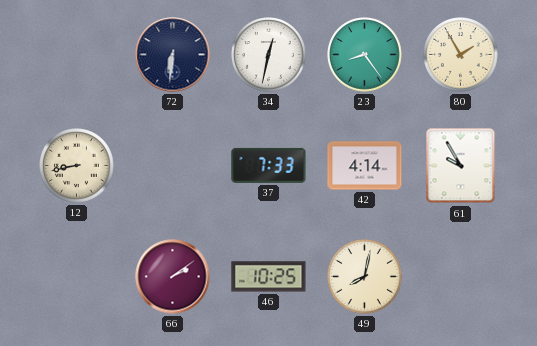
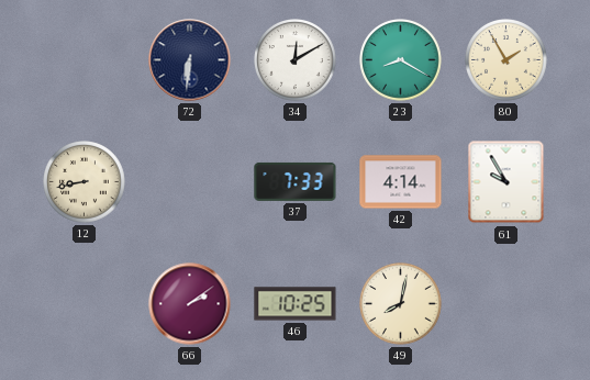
34: 12:32 -> 12:10
23: 8:24 -> 8:20
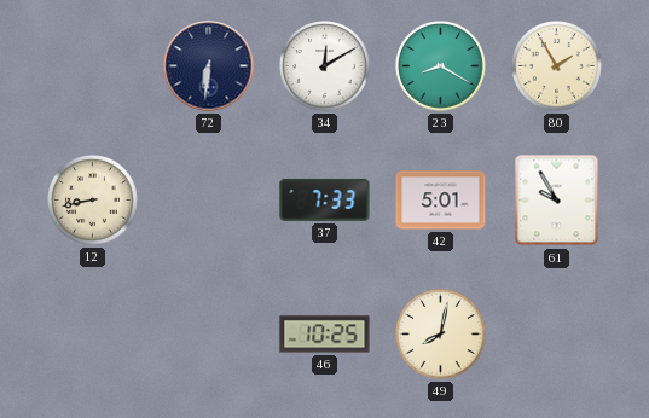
42: 4:14 -> 5:01
66: 2:09 -> none
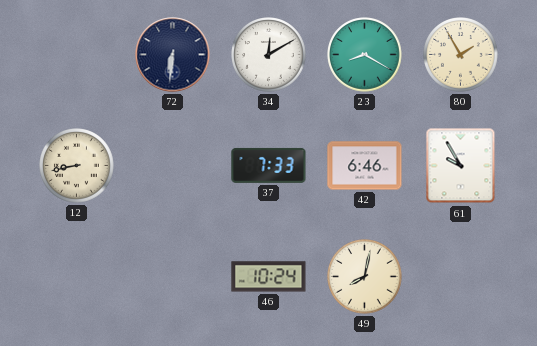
42: 5:01 -> 6:46
46: 10:25 -> 10:24
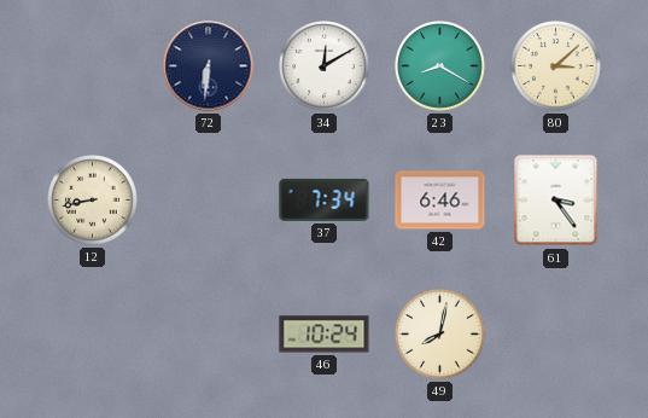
80: 1:55 -> 3:08
37: 7:33 -> 7:34
61: 9:55 -> 3:24
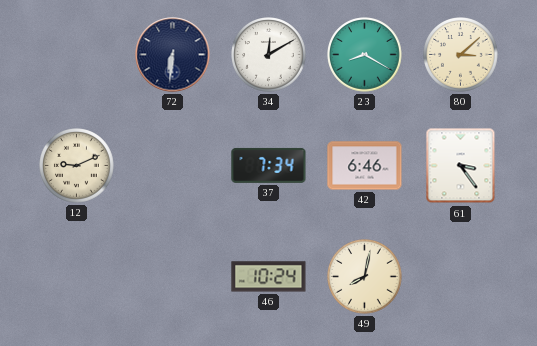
12: 8:43 -> 9:11
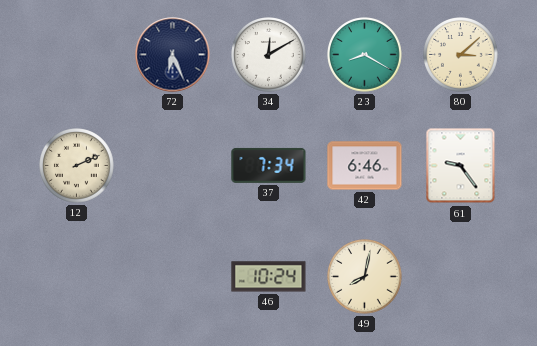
72: 6:31 -> 6:26
12: 9:11 -> 2:11
61: 3:24 -> 9:24
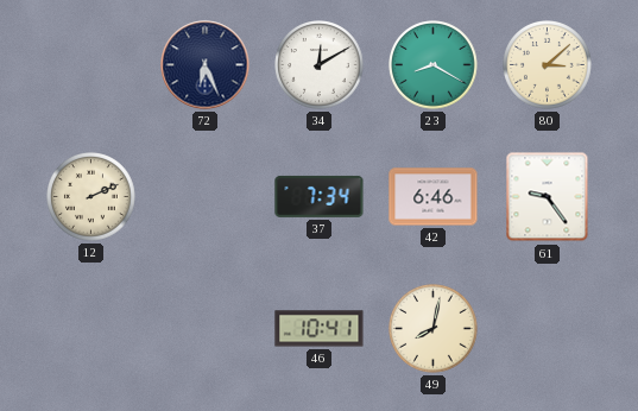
46: 10:24 -> 10:41
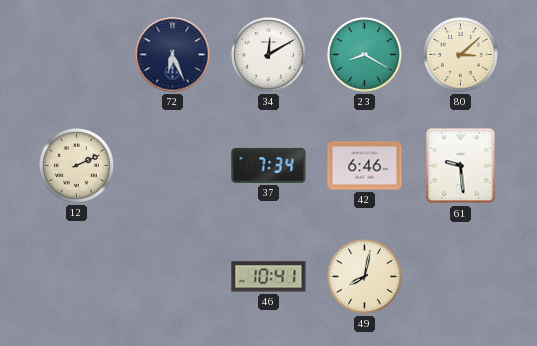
61: 9:24 -> 9:29
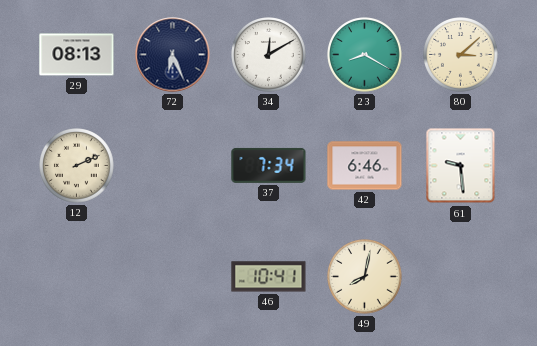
29: none -> 08:13
